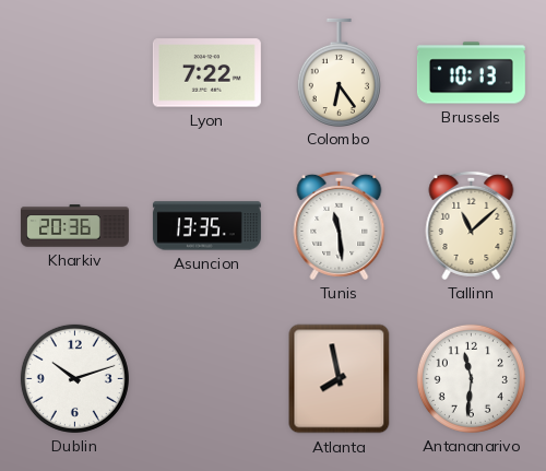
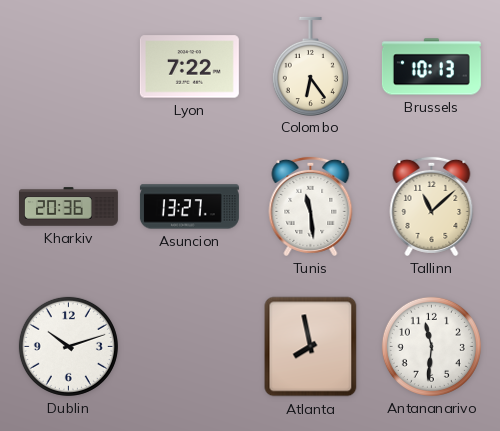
Asuncion: 13:35 -> 13:27
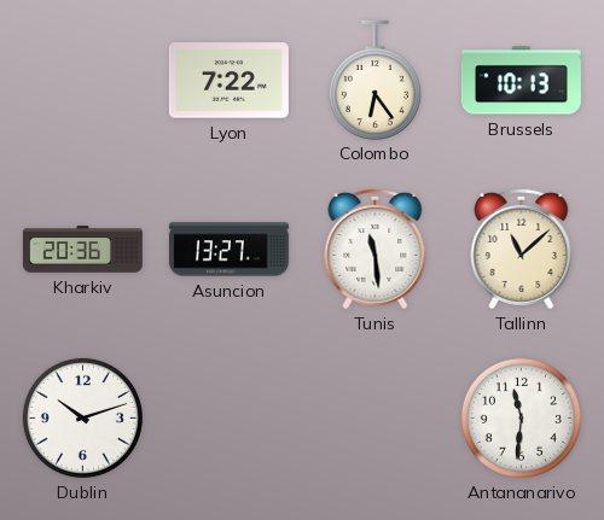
Atlanta: 7:58 -> none
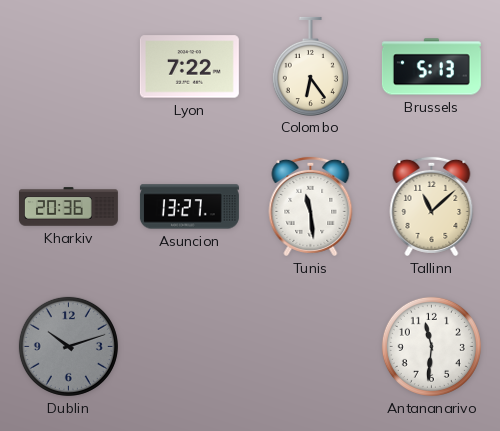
Brussels: 10:13 -> 5:13
Dublin dial: white -> grey
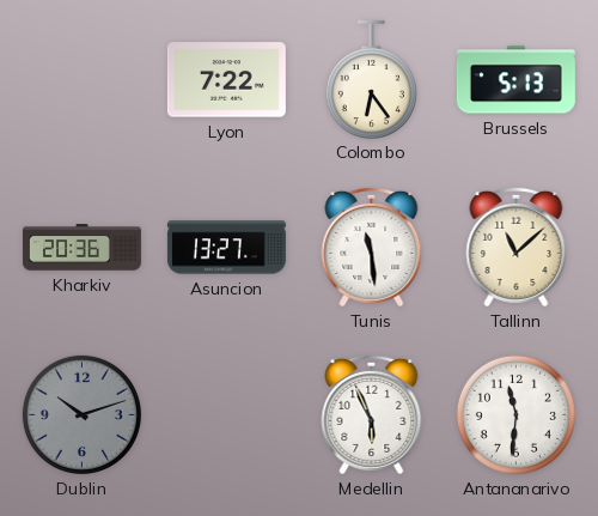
Medellin: none -> 5:56
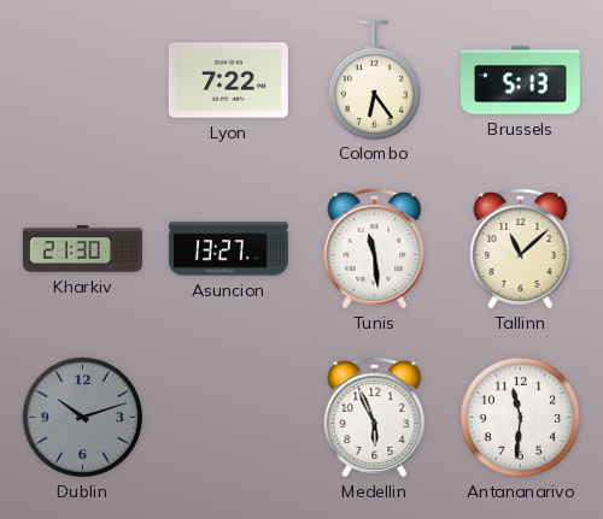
Kharkiv: 20:36 -> 21:30
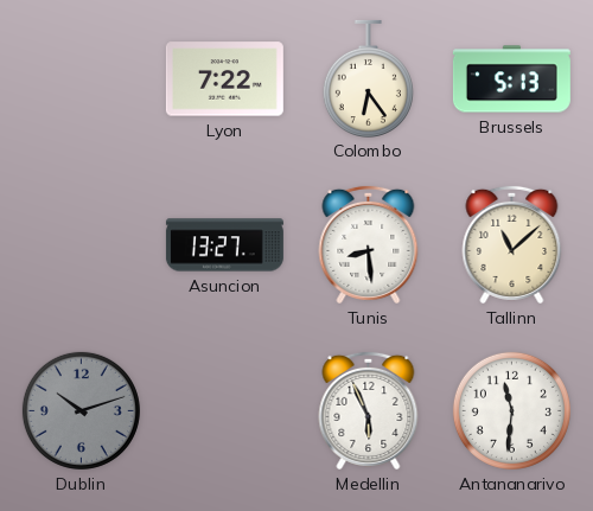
Kharkiv: 21:30 -> none
Tunis: 11:29 -> 8:29
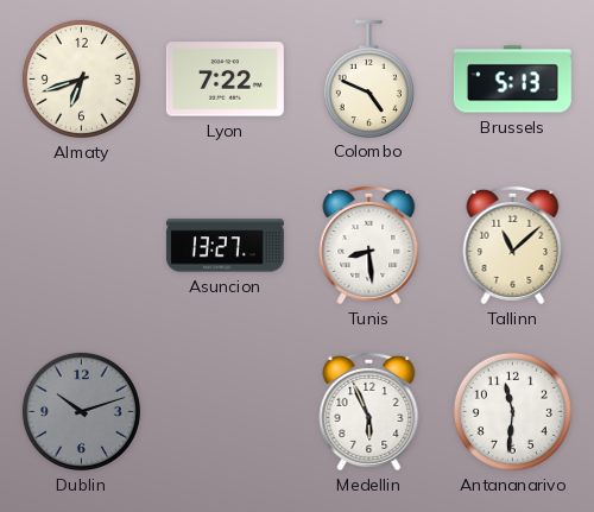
Almaty: none -> 6:42
Colombo: 6:24 -> 4:49
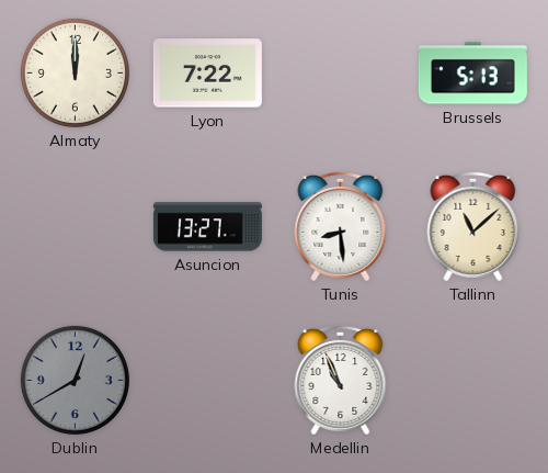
Almaty: 6:42 -> 12:00
Colombo: 4:49 -> none
Dublin: 10:12 -> 12:40
Medellin: 5:56 -> 10:56
Antananarivo: 11:31 -> none
